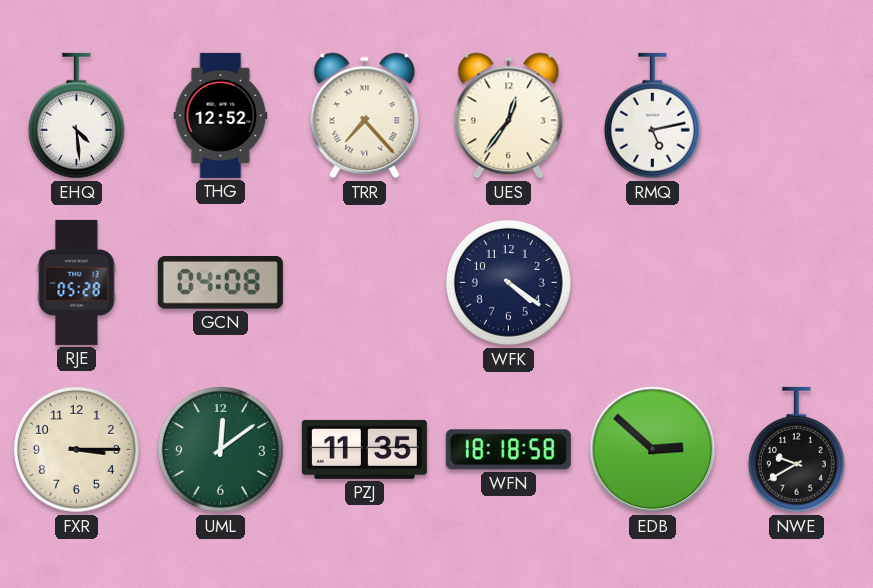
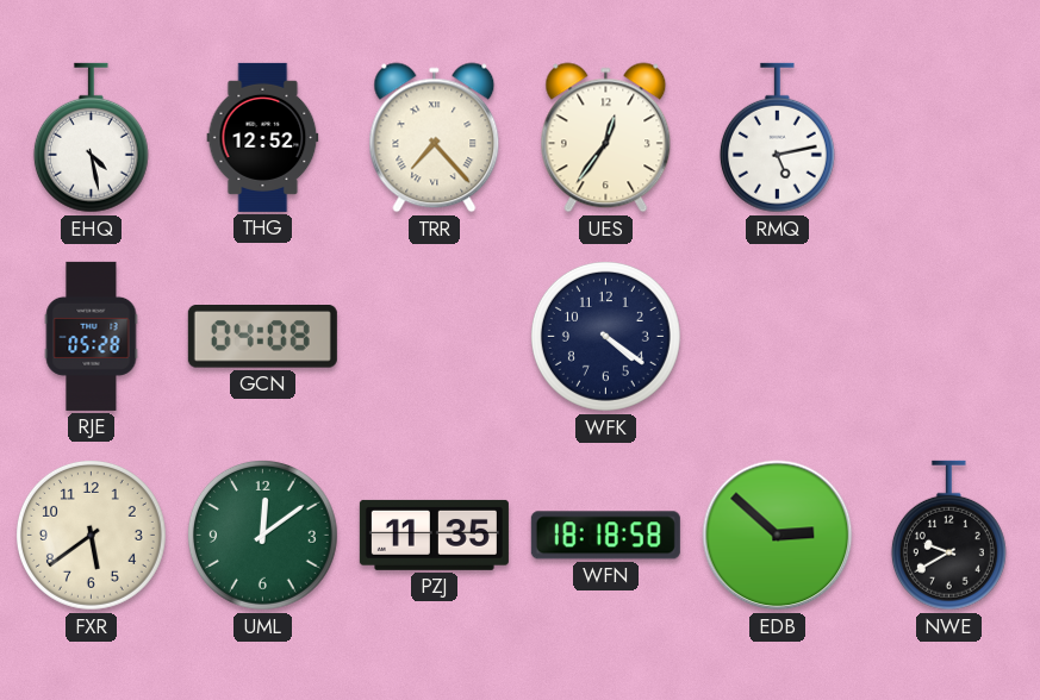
EHQ: 4:29 -> 4:28
FXR: 3:15 -> 5:39
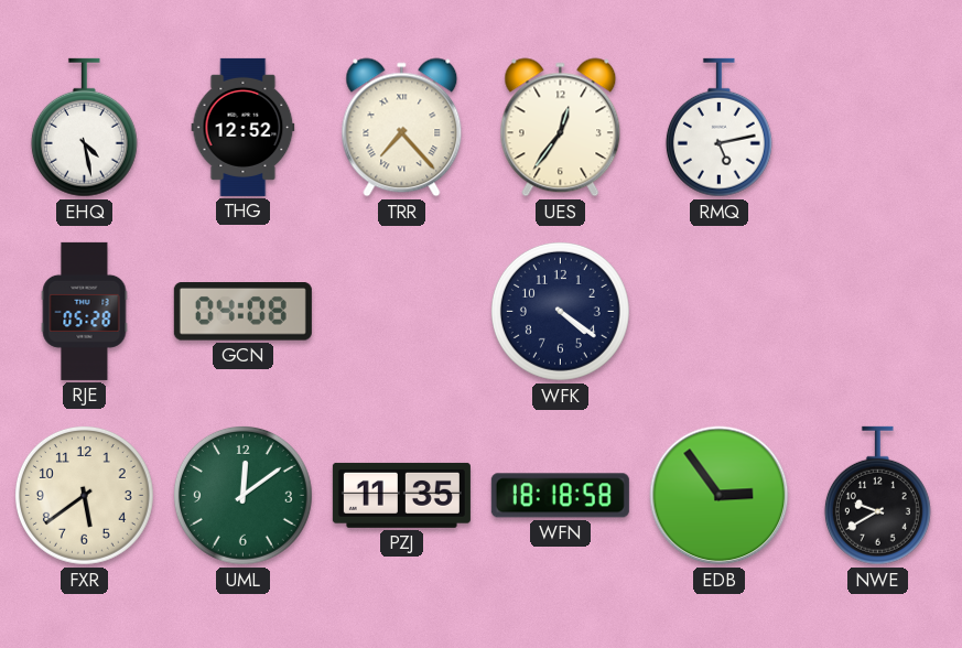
EDB: 2:52 -> 2:54
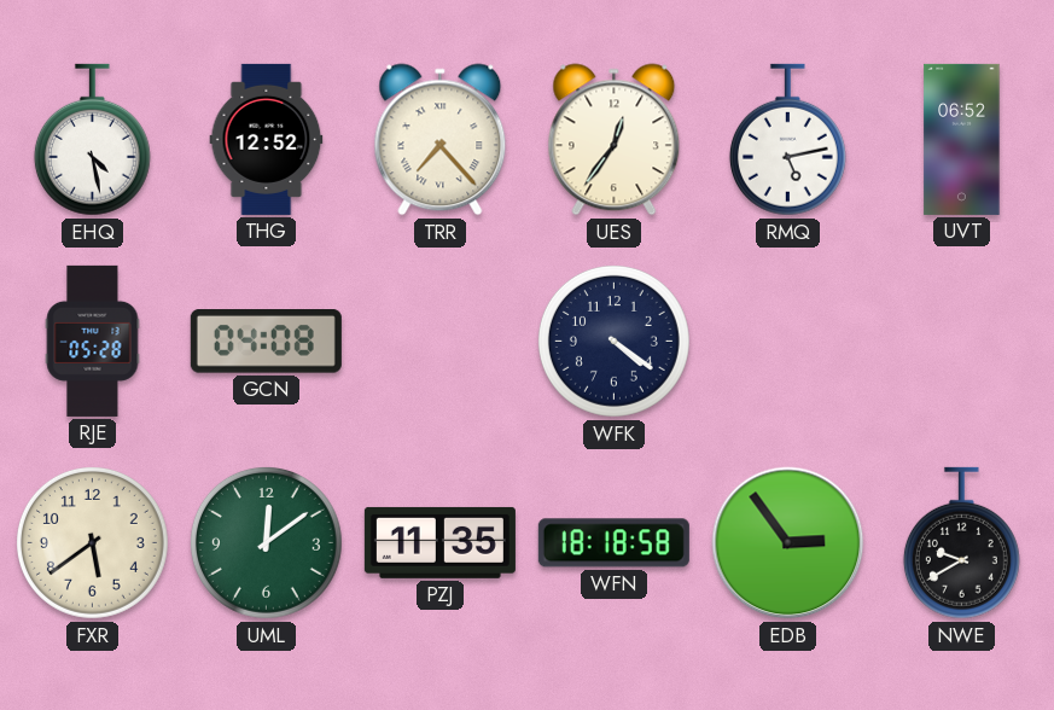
UVT: none -> 06:52
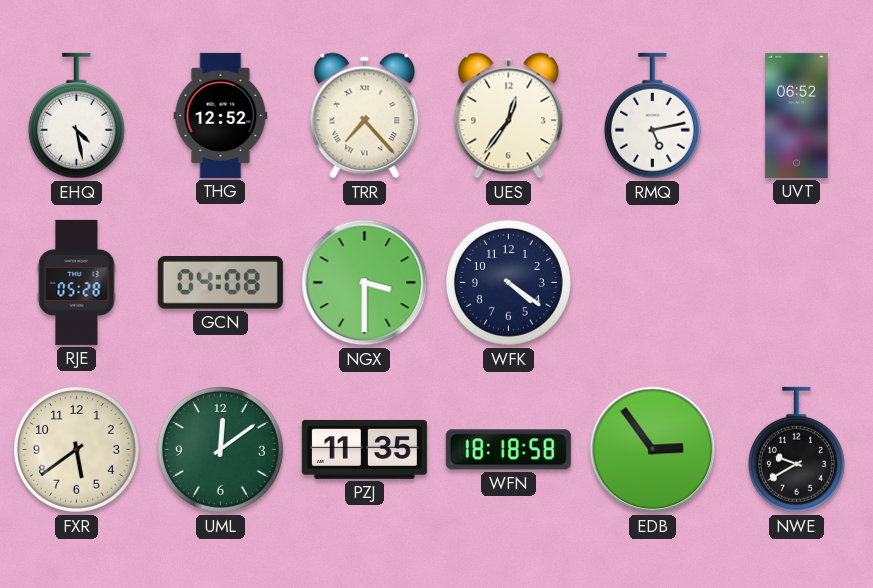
NGX: none -> 3:30
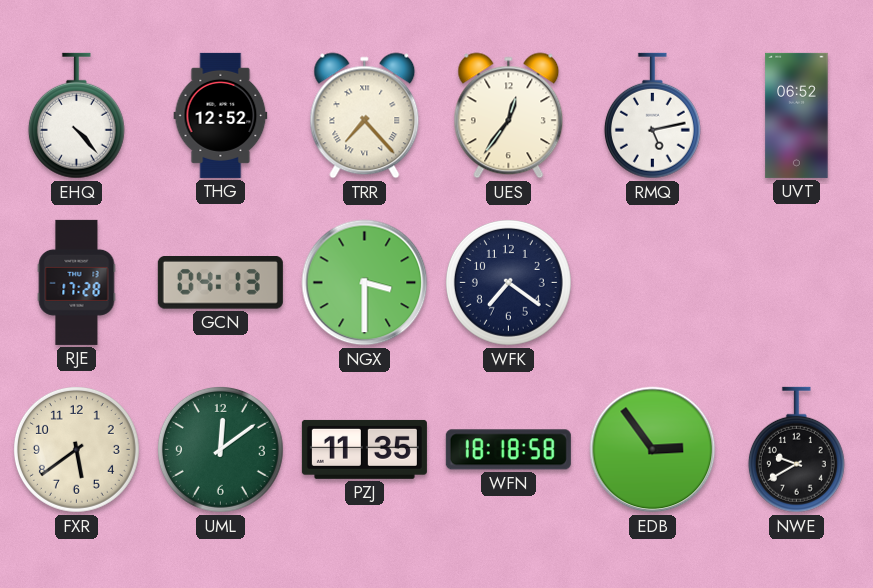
EHQ: 4:28 -> 4:23
RJE: 05:28 -> 17:28
GCN: 04:08 -> 04:13
WFK: 4:21 -> 7:21
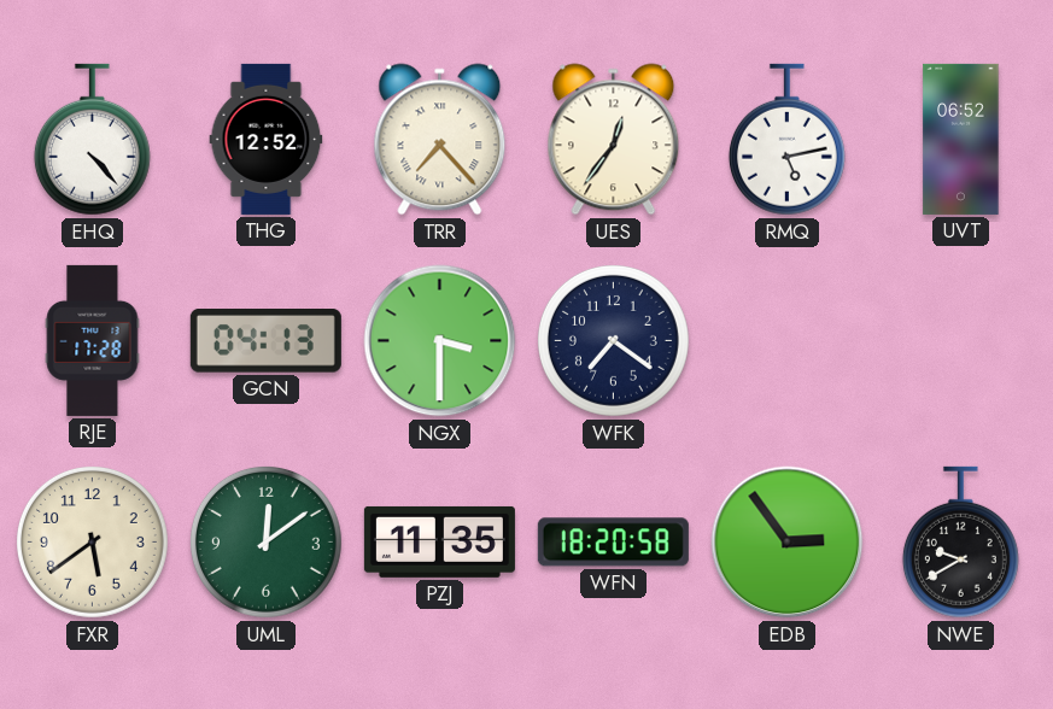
WFN: 18:18 -> 18:20
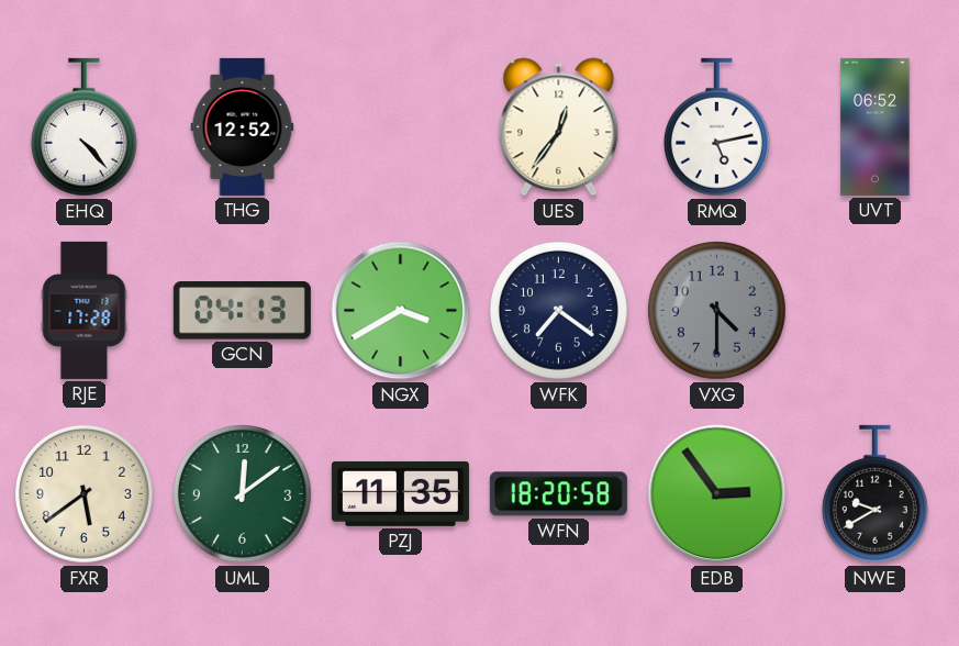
TRR: 7:23 -> none
NGX: 3:30 -> 3:40
VXG: none -> 4:30
